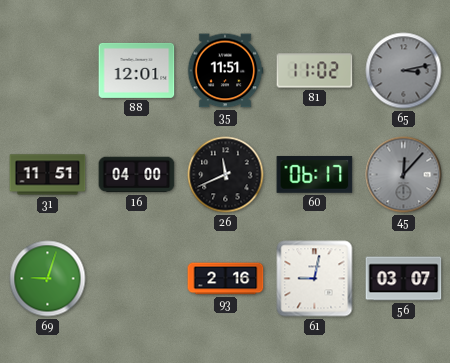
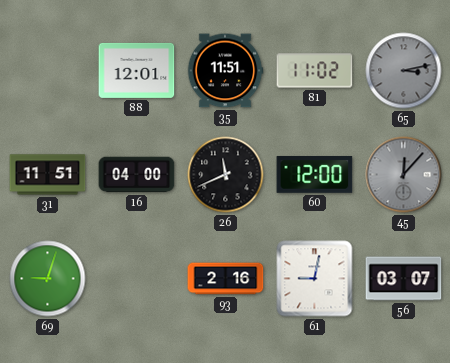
60: 06:17 -> 12:00
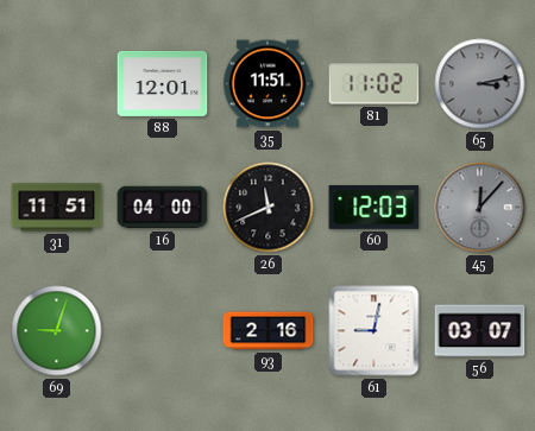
60: 12:00 -> 12:03
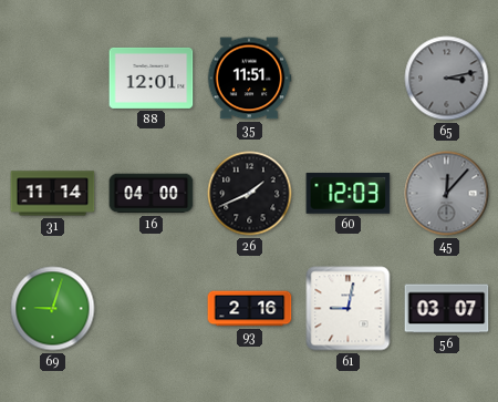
81: 11:02 -> none
31: 11:51 -> 11:14
26: 11:41 -> 1:41
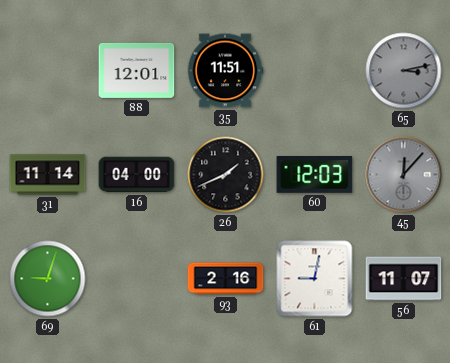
56: 03:07 -> 11:07
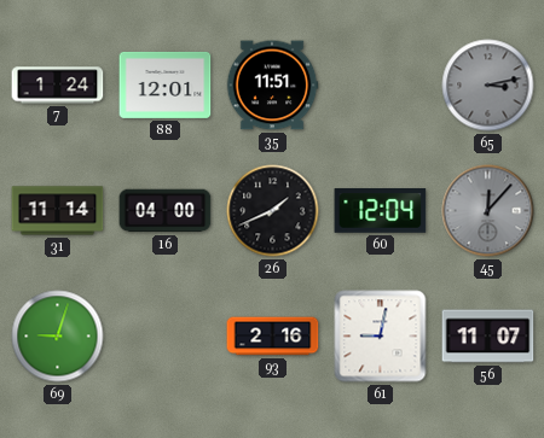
7: none -> 1:24
60: 12:03 -> 12:04
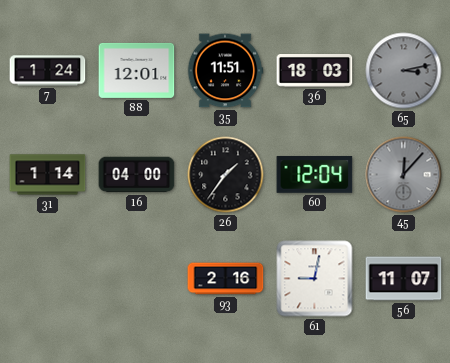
36: none -> 18:03
31: 11:14 -> 1:14
26: 1:41 -> 1:36
69: 9:03 -> none
